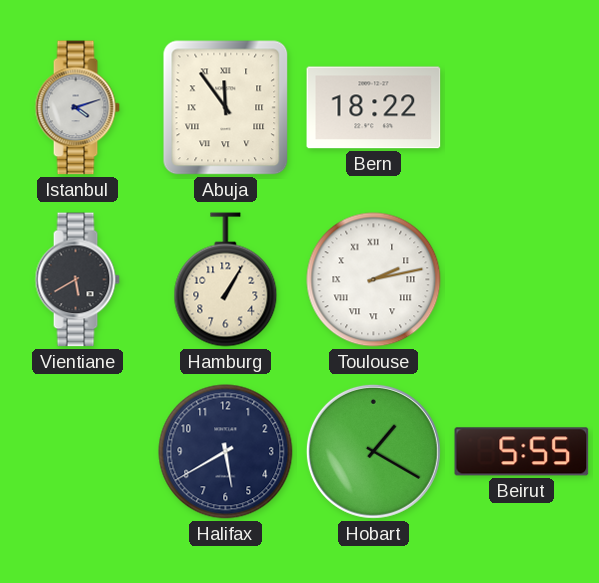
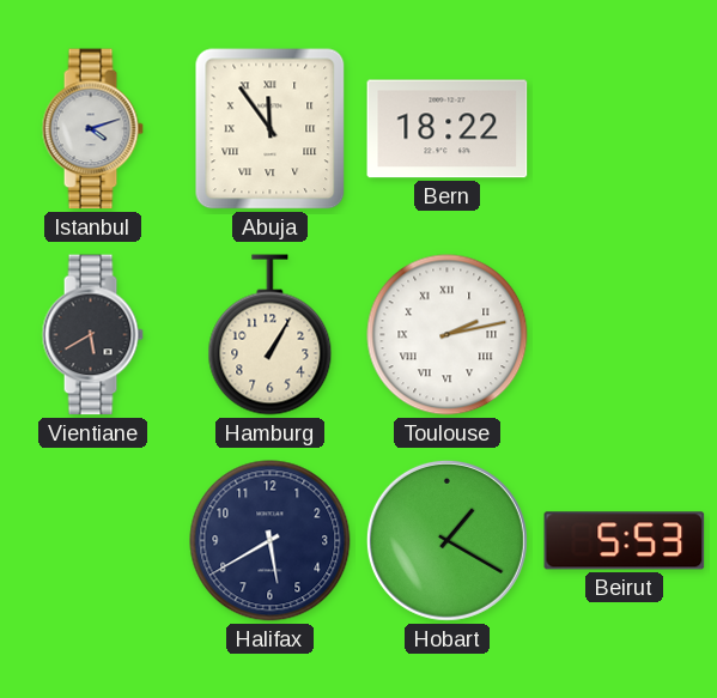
Beirut: 5:55 -> 5:53
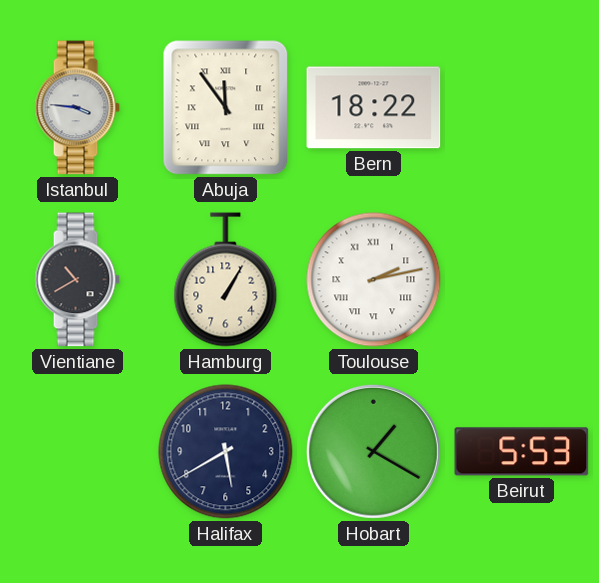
Istanbul: 4:12 -> 3:46
Vientiane: 5:40 -> 10:40
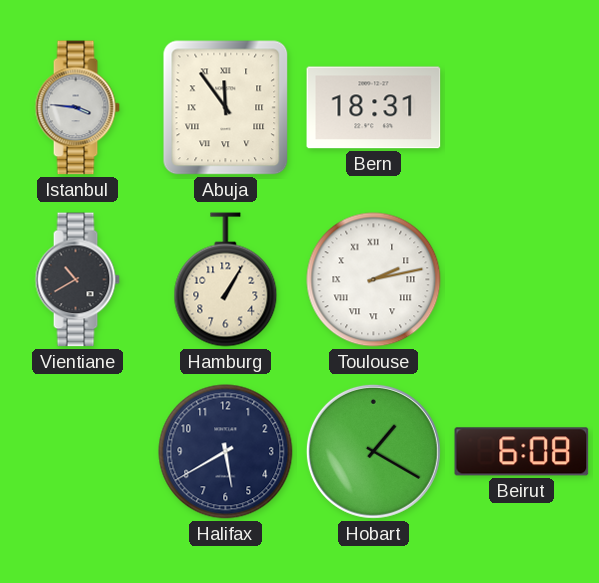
Bern: 18:22 -> 18:31
Beirut: 5:53 -> 6:08
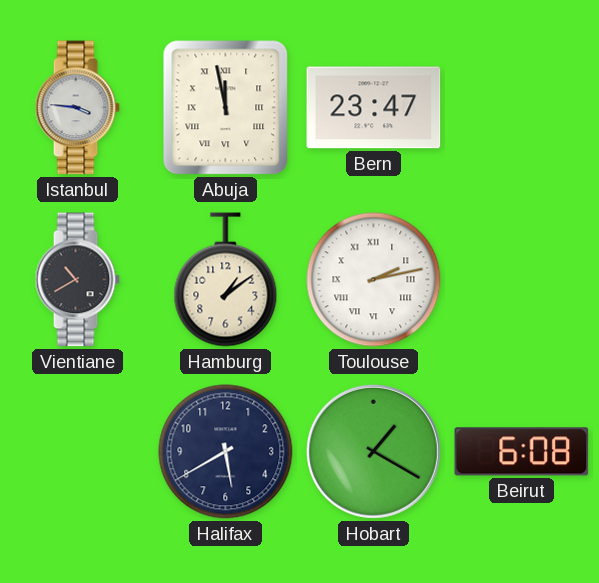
Abuja: 11:54 -> 11:58
Bern: 18:31 -> 23:47
Hamburg: 1:05 -> 1:09
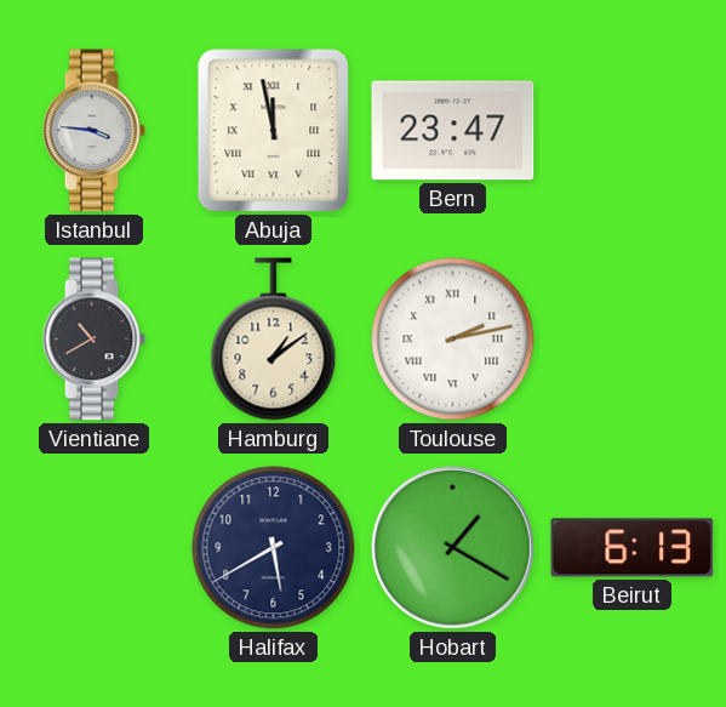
Beirut: 6:08 -> 6:13
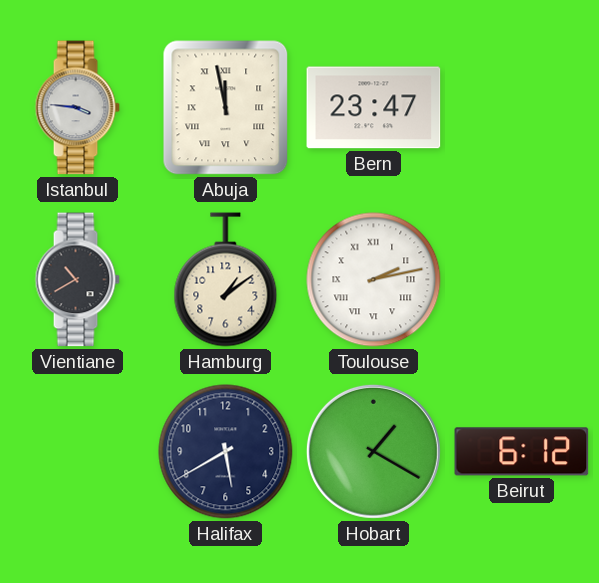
Beirut: 6:13 -> 6:12
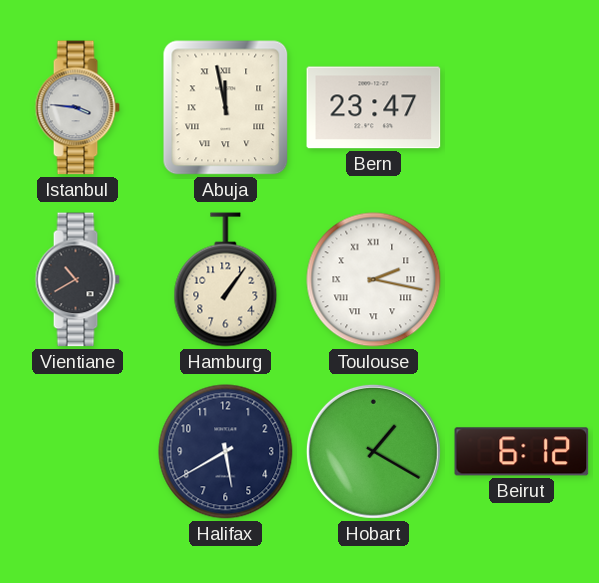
Hamburg: 1:09 -> 1:06
Toulouse: 2:13 -> 2:17
